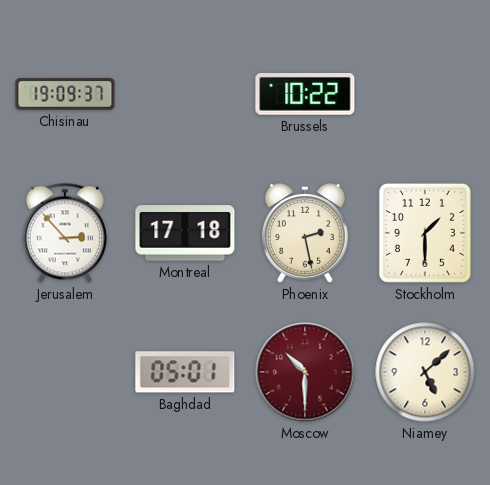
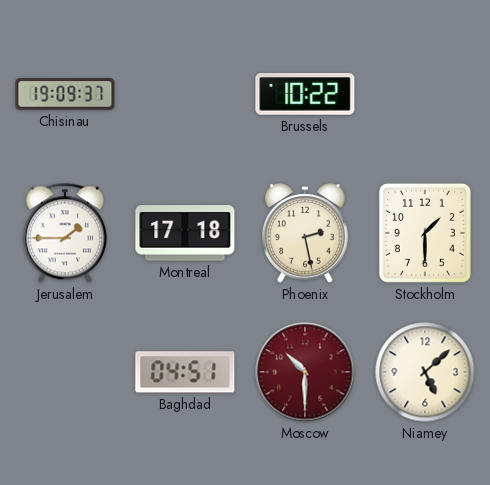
Jerusalem: 2:53 -> 1:45
Baghdad: 05:01 -> 04:51
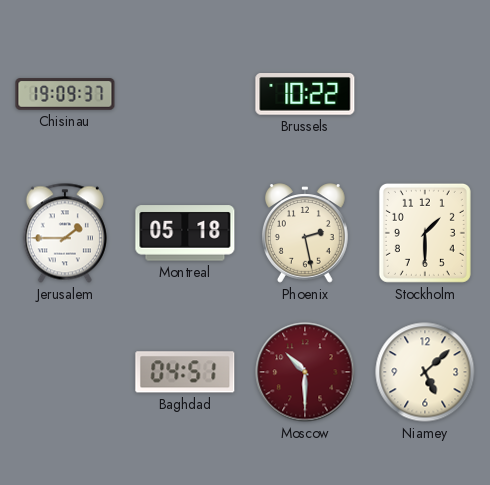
Montreal: 17:18 -> 05:18
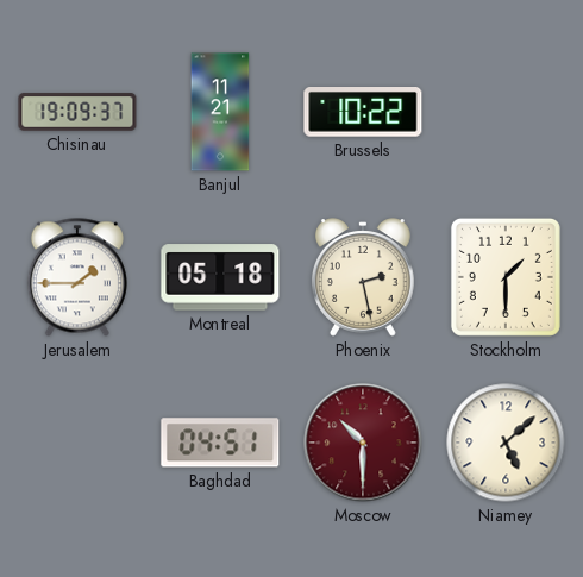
Banjul: none -> 11:21
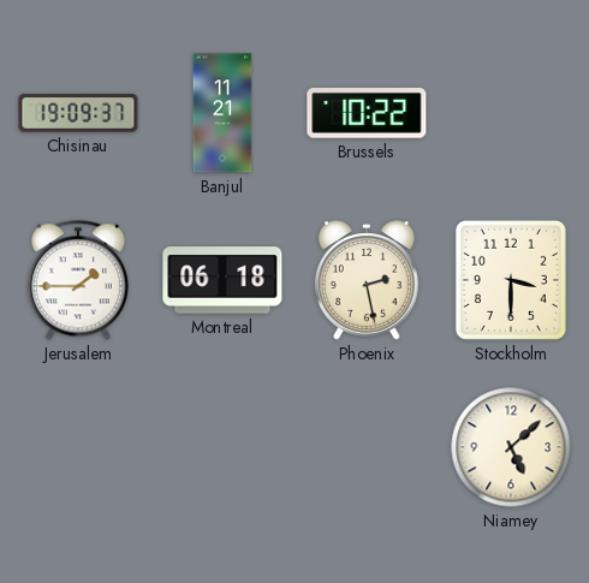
Montreal: 05:18 -> 06:18
Stockholm: 1:30 -> 3:30
Baghdad: 04:51 -> none
Moscow: 10:30 -> none
